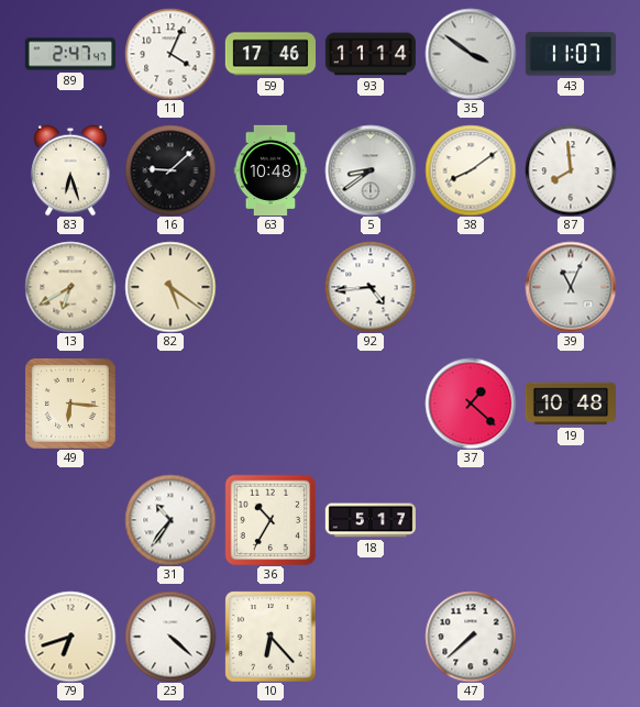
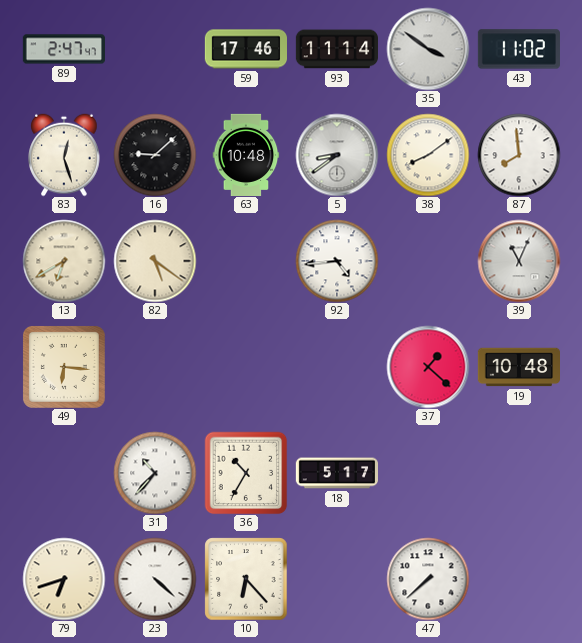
11: 4:04 -> none
43: 11:07 -> 11:02
83: 6:27 -> 12:27
31: 10:36 -> 10:37
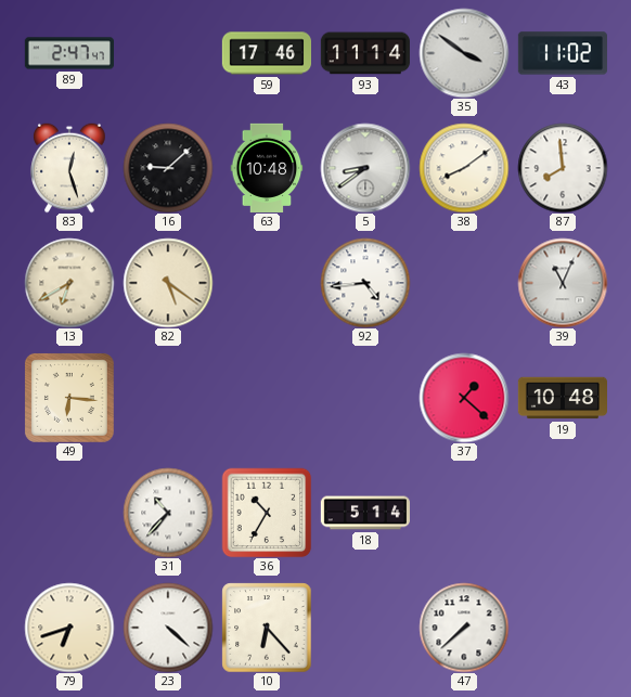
18: 5:17 -> 5:14
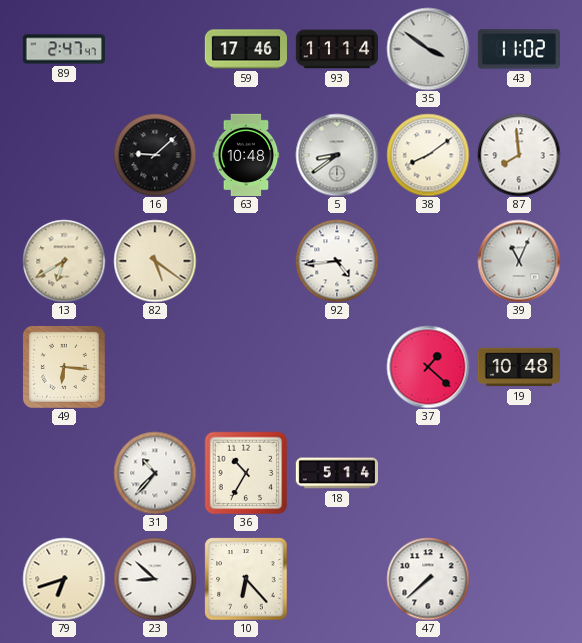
83: 12:27 -> none
23: 4:22 -> 8:52
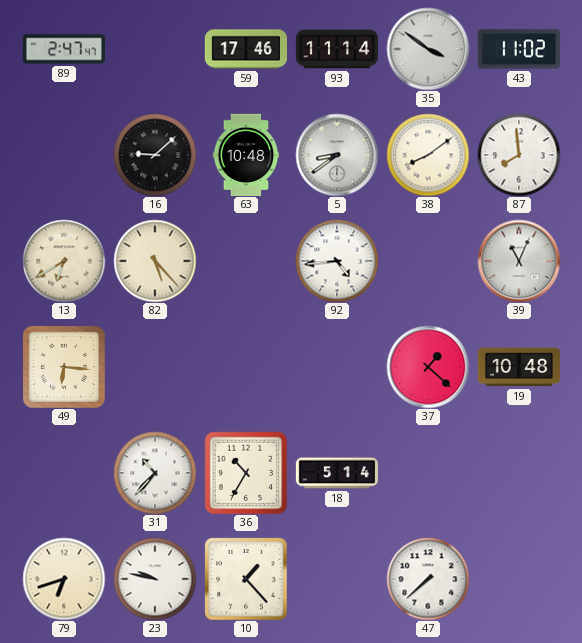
82: 5:21 -> 5:23
23: 8:52 -> 9:47
10: 6:23 -> 1:23
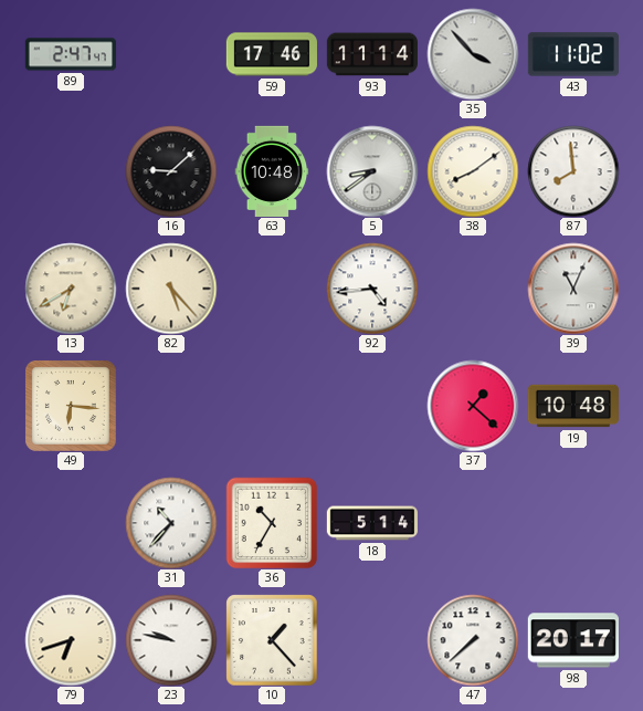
35: 3:51 -> 3:53
98: none -> 20:17
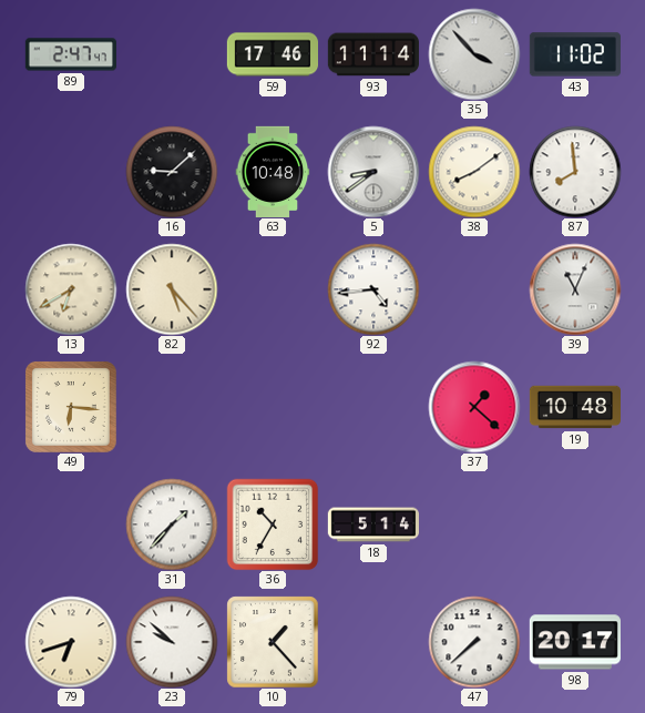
31: 10:37 -> 1:37
23: 9:47 -> 9:52
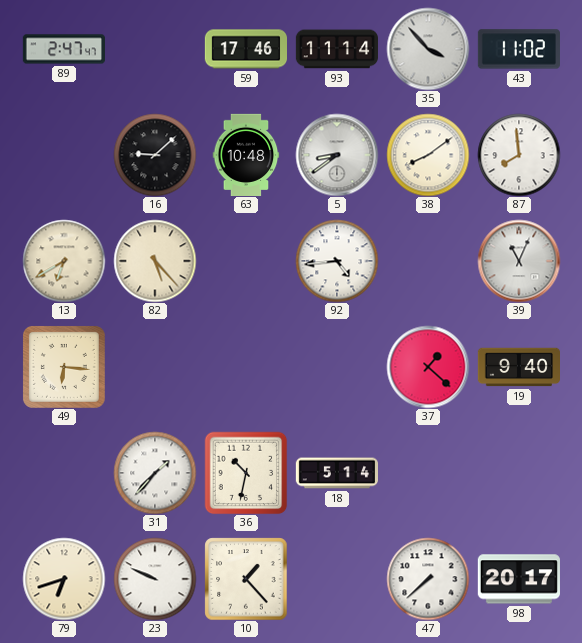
19: 10:48 -> 9:40
36: 10:35 -> 10:32
23: 9:52 -> 9:49
